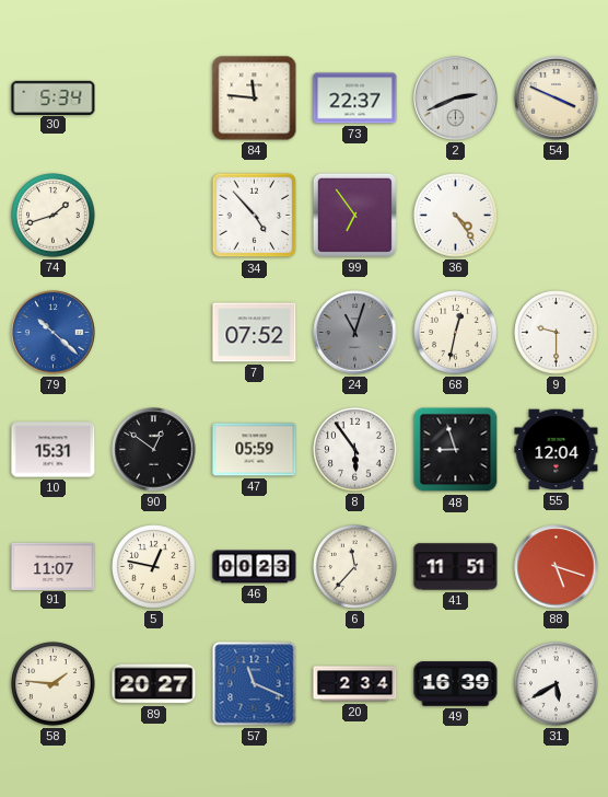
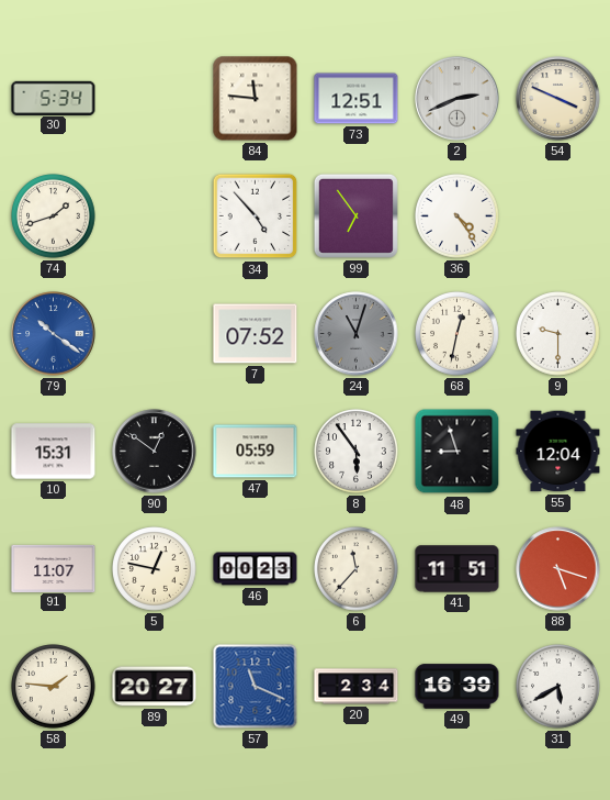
73: 22:37 -> 12:51
79: 10:22 -> 10:21
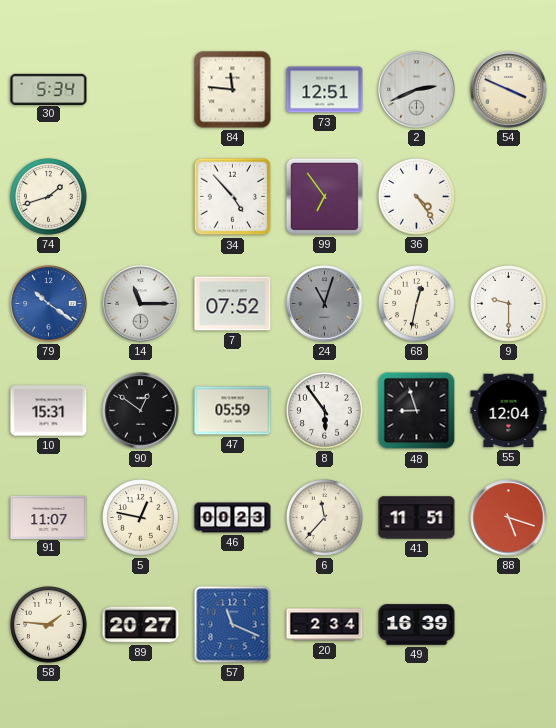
14: none -> 11:15
31: 5:40 -> none
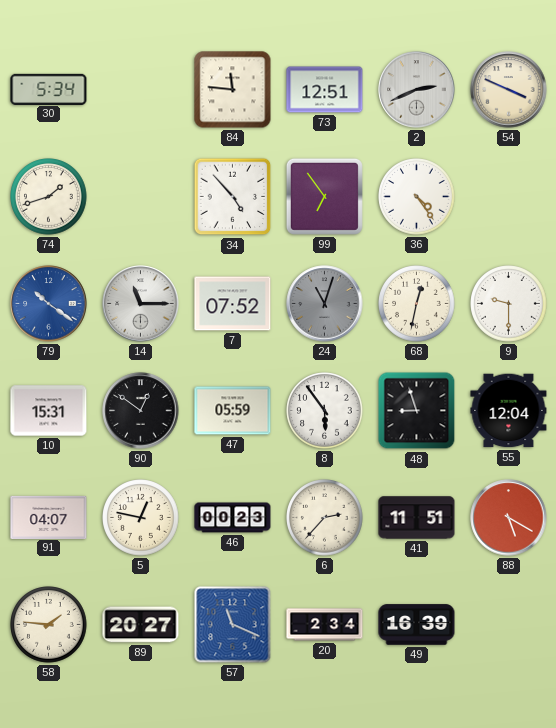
91: 11:07 -> 04:07
6: 11:37 -> 2:37
88: 5:18 -> 5:20
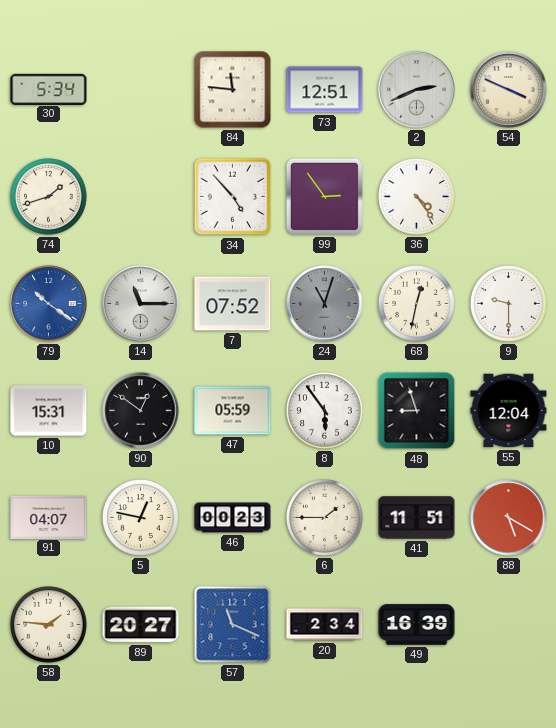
99: 6:54 -> 2:54
6: 2:37 -> 1:45
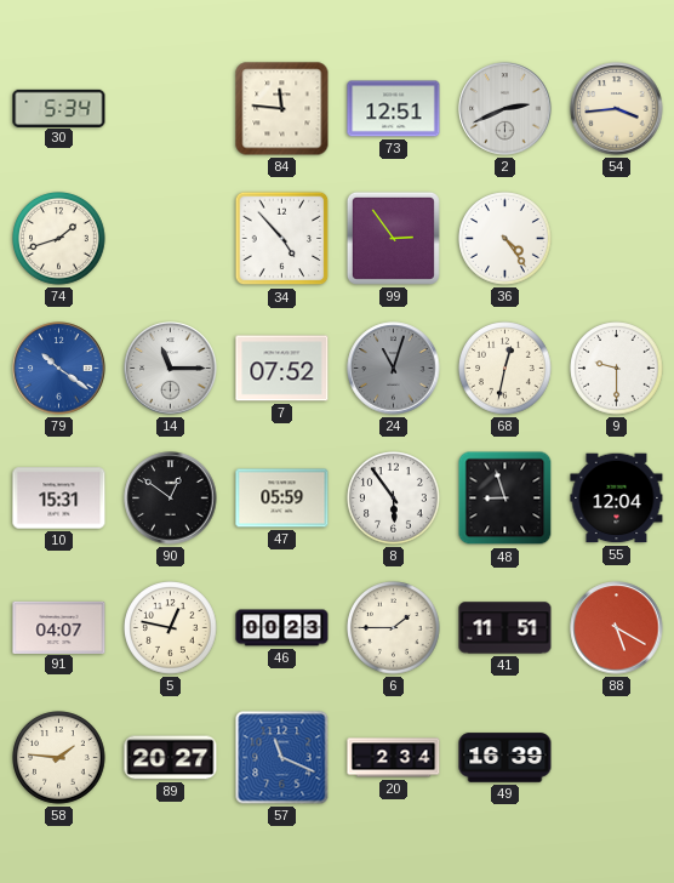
54: 3:49 -> 3:44
